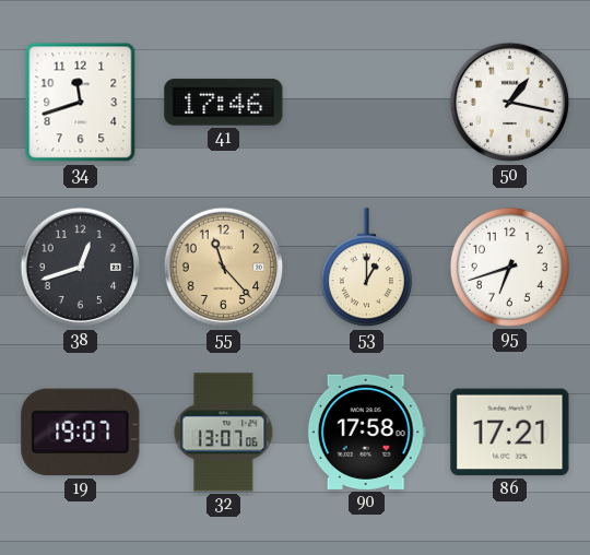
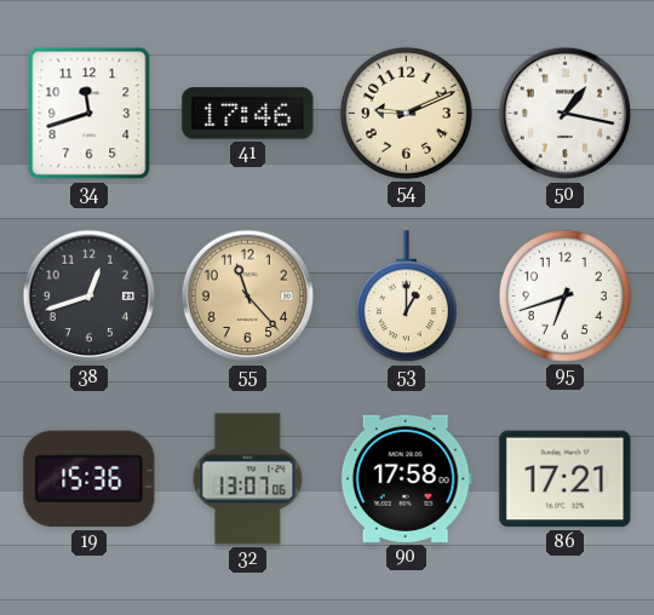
54: none -> 9:11
19: 19:07 -> 15:36
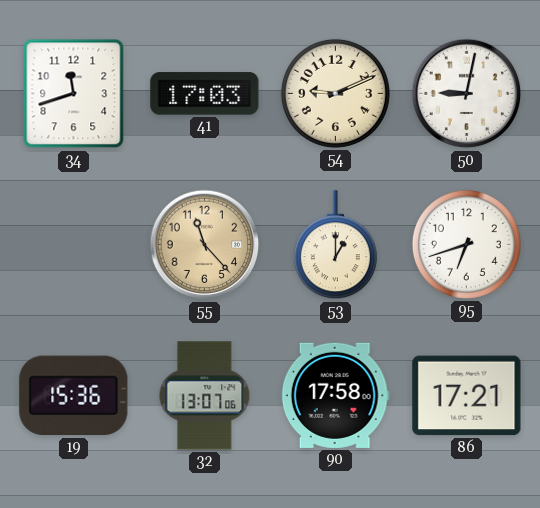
41: 17:46 -> 17:03
50: 1:17 -> 9:02
38: 12:42 -> none
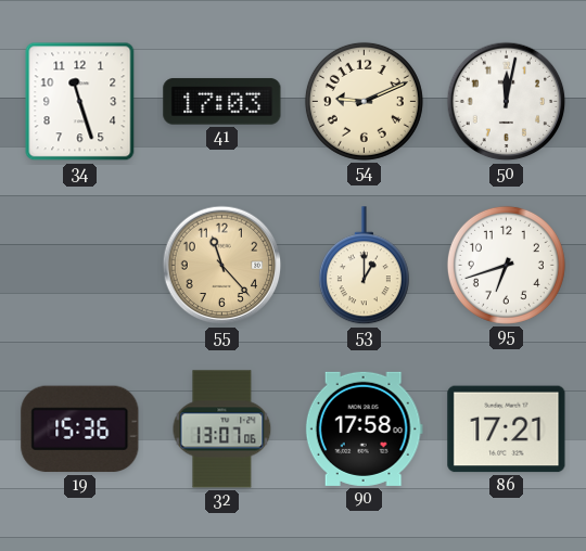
34: 11:42 -> 11:27
50: 9:02 -> 12:02
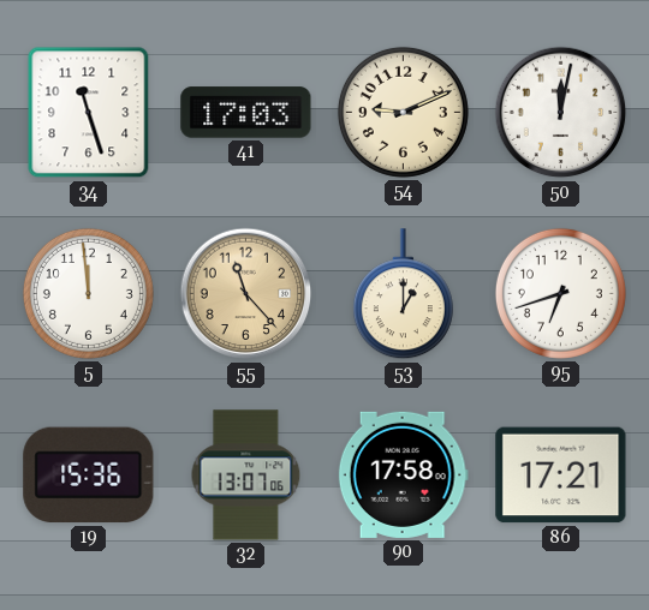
5: none -> 11:59
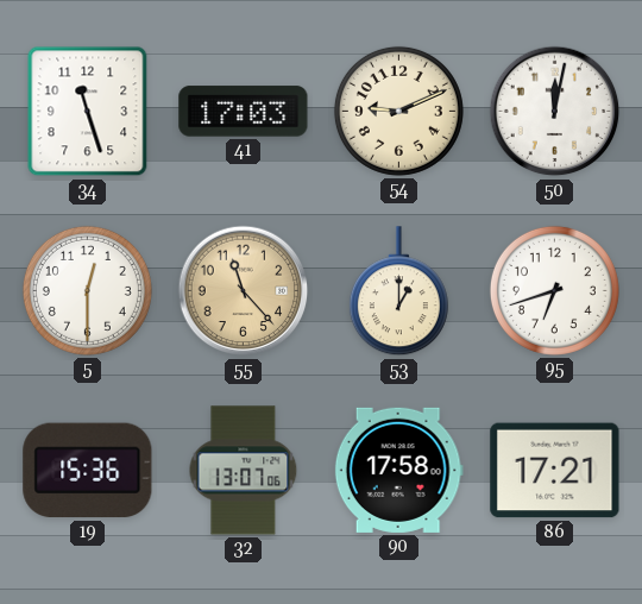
5: 11:59 -> 12:30
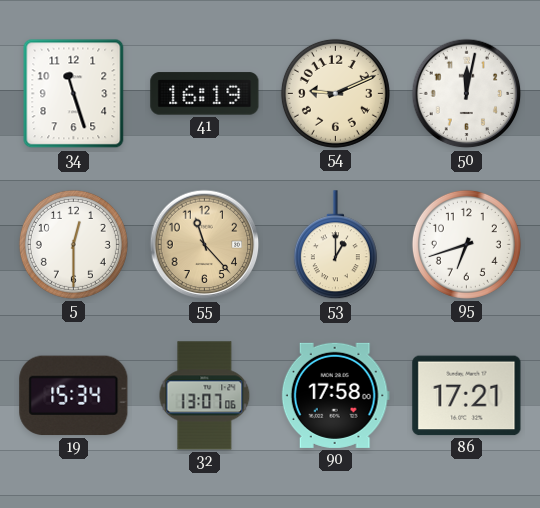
41: 17:03 -> 16:19
19: 15:36 -> 15:34
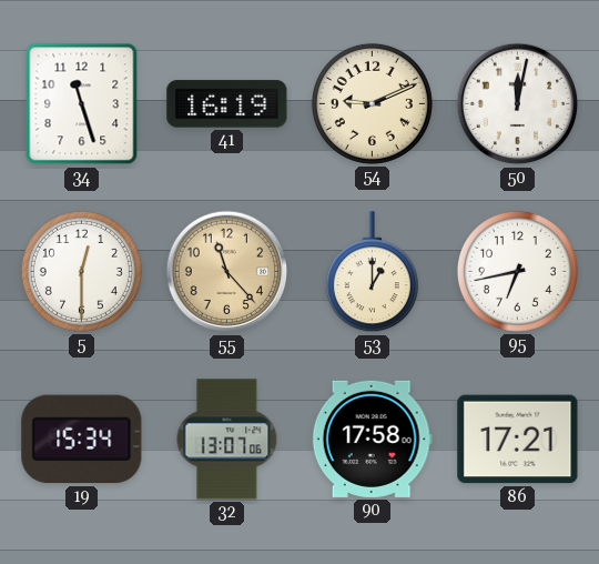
95: 6:42 -> 6:43
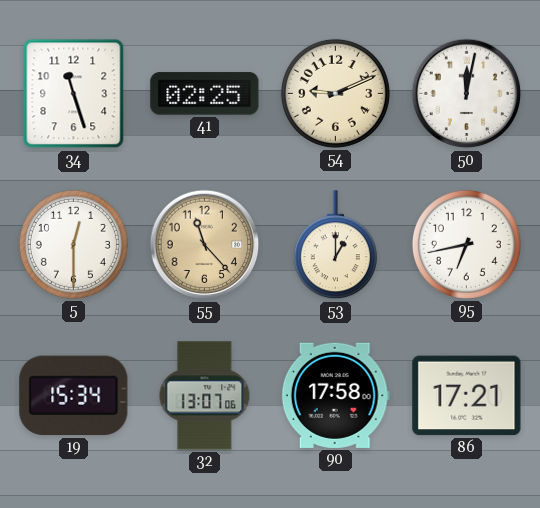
41: 16:19 -> 02:25
